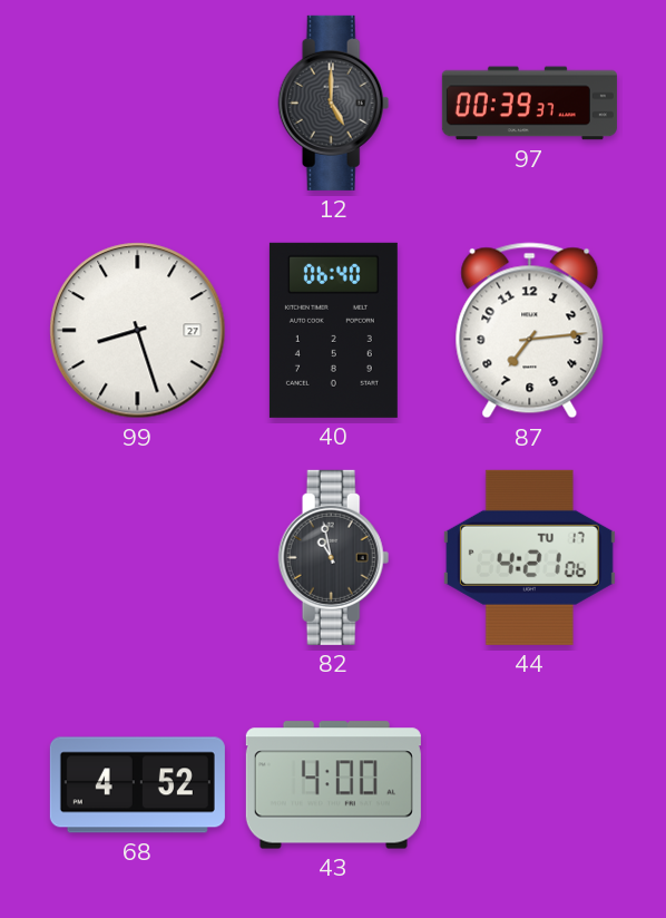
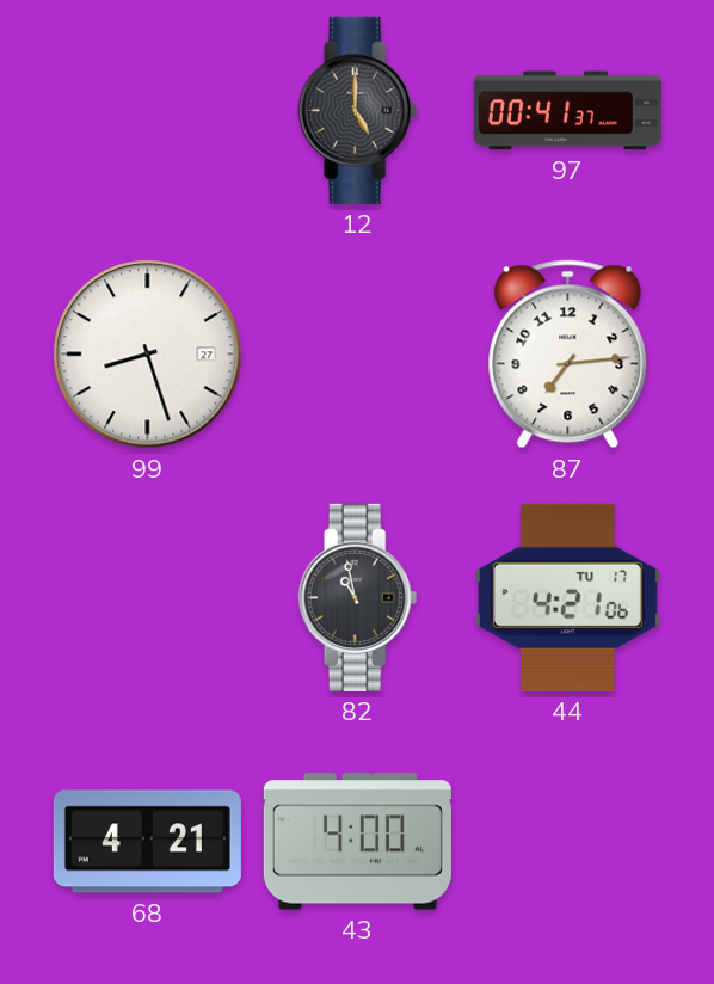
97: 00:39 -> 00:41
40: 06:40 -> none
68: 4:52 -> 4:21
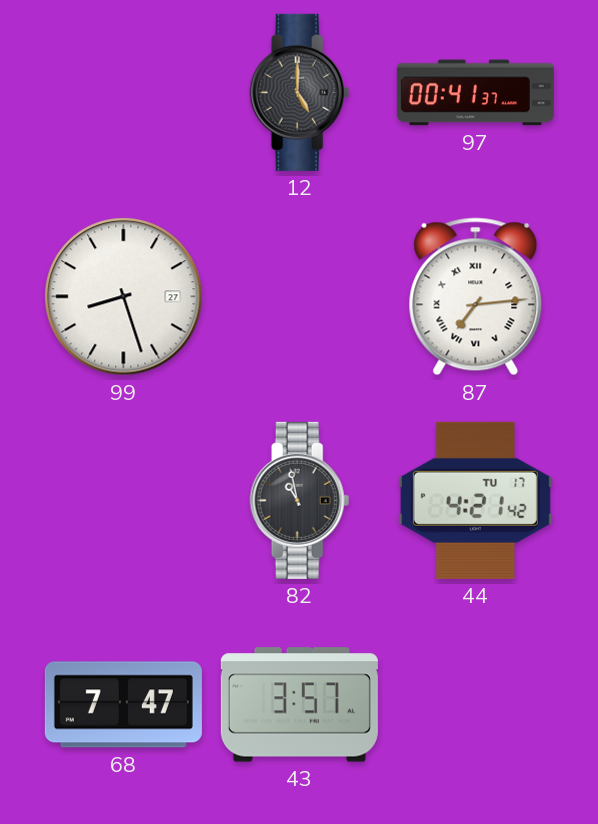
87 numerals: Arabic -> Roman
44: 4:21:06 -> 4:21:42
68: 4:21 -> 7:47
43: 4:00 -> 3:57
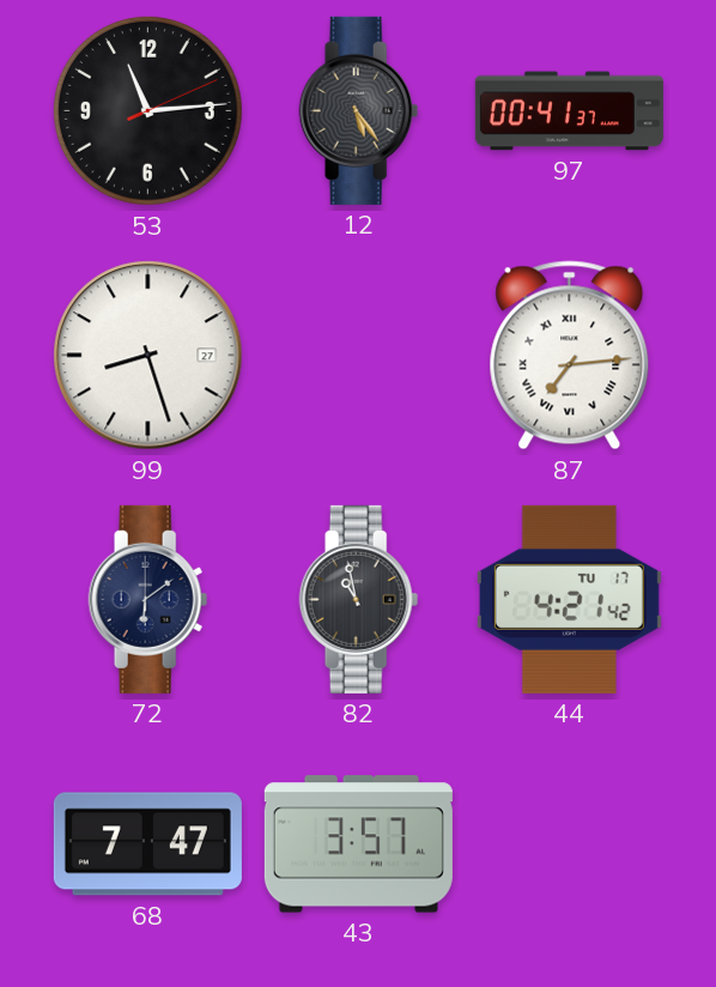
53: none -> 11:14
12: 5:00 -> 5:24
72: none -> 6:09
